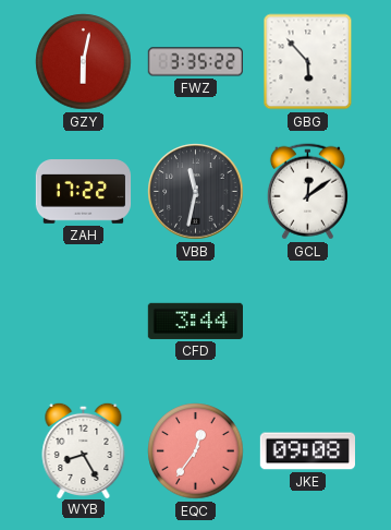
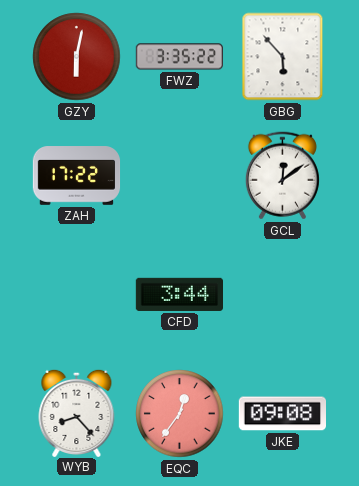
VBB: 11:32 -> none
WYB: 8:25 -> 8:23
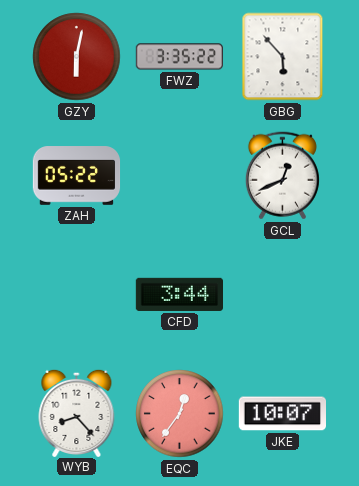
ZAH: 17:22 -> 05:22
GCL: 12:09 -> 12:41
JKE: 09:08 -> 10:07
